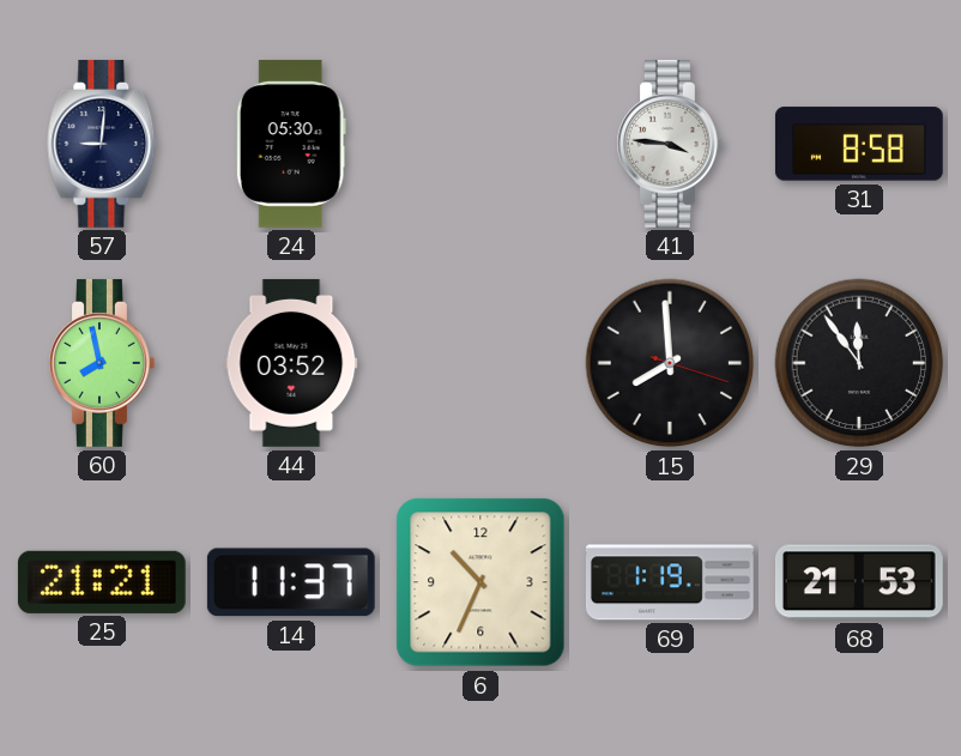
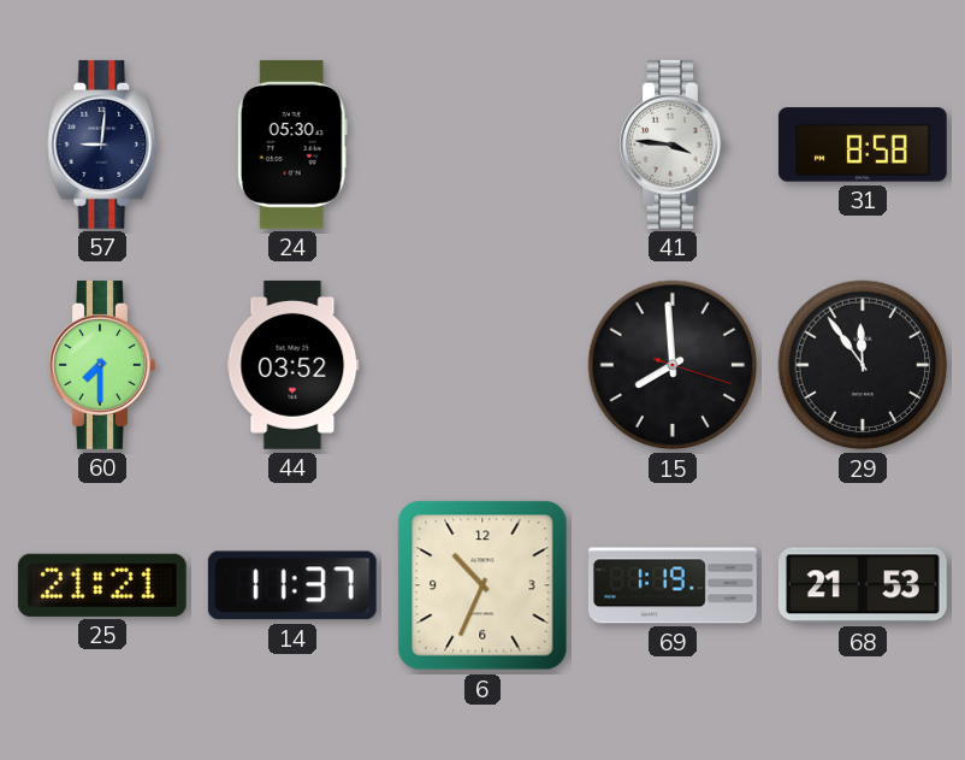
60: 7:58 -> 7:30
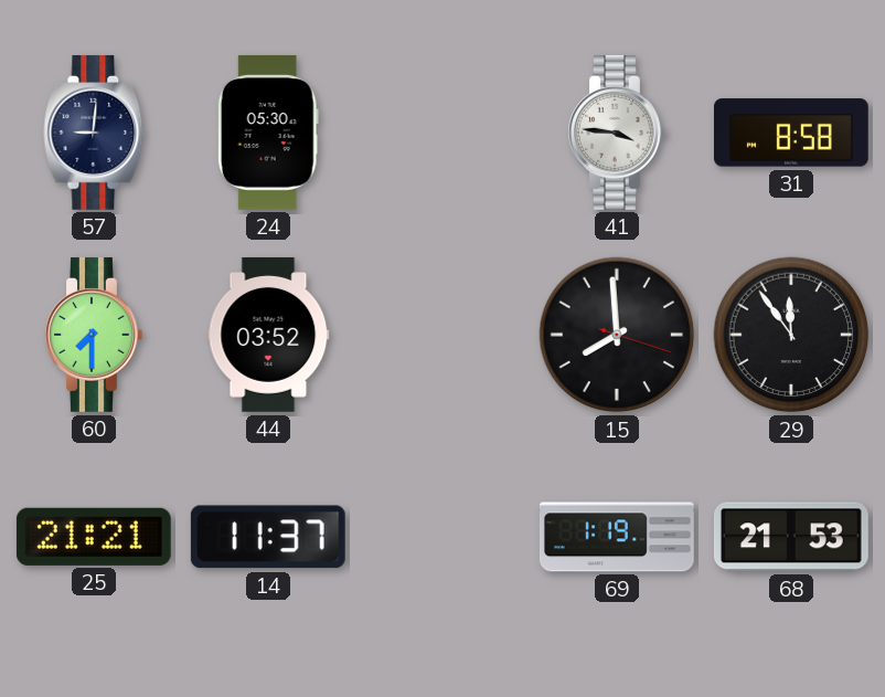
6: 10:34 -> none
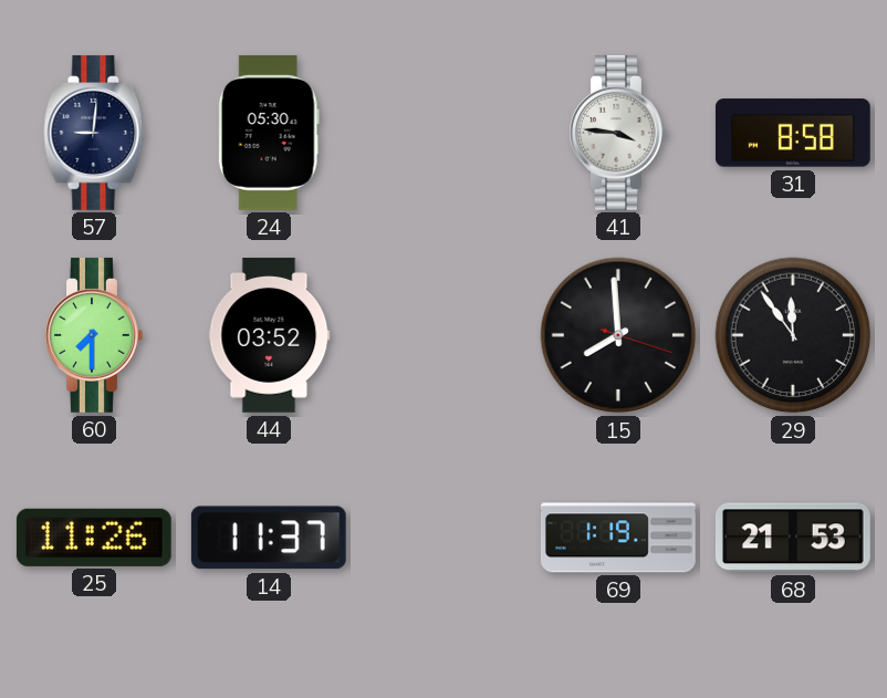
25: 21:21 -> 11:26
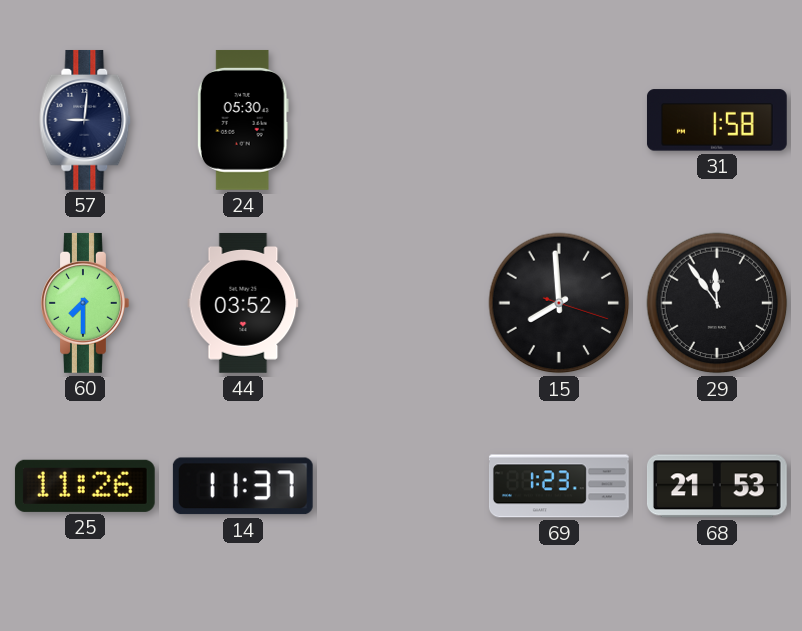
41: 3:46 -> none
31: 8:58 -> 1:58
69: 1:19 -> 1:23
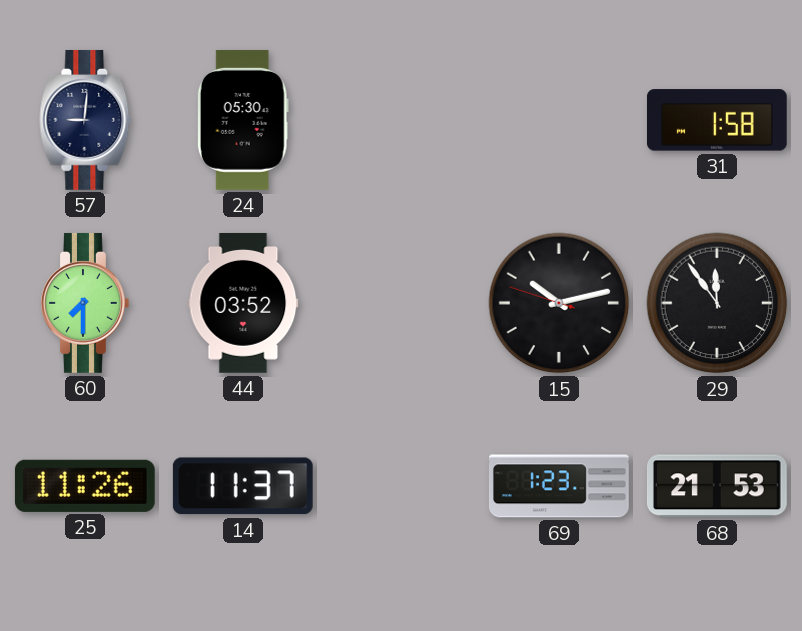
15: 7:59 -> 10:12
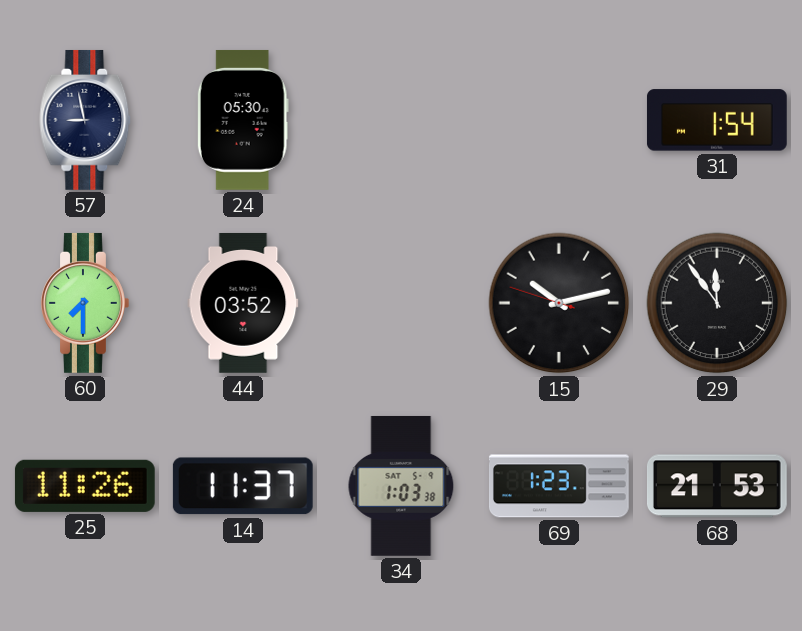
57: 9:01 -> 8:58
31: 1:58 -> 1:54
34: none -> 1:03
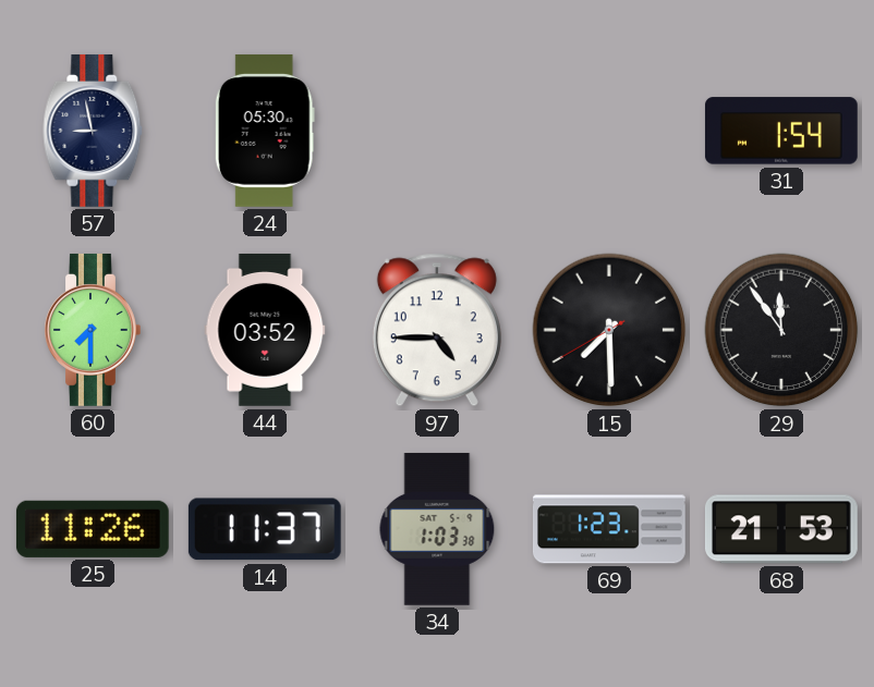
97: none -> 4:45
15: 10:12 -> 7:29
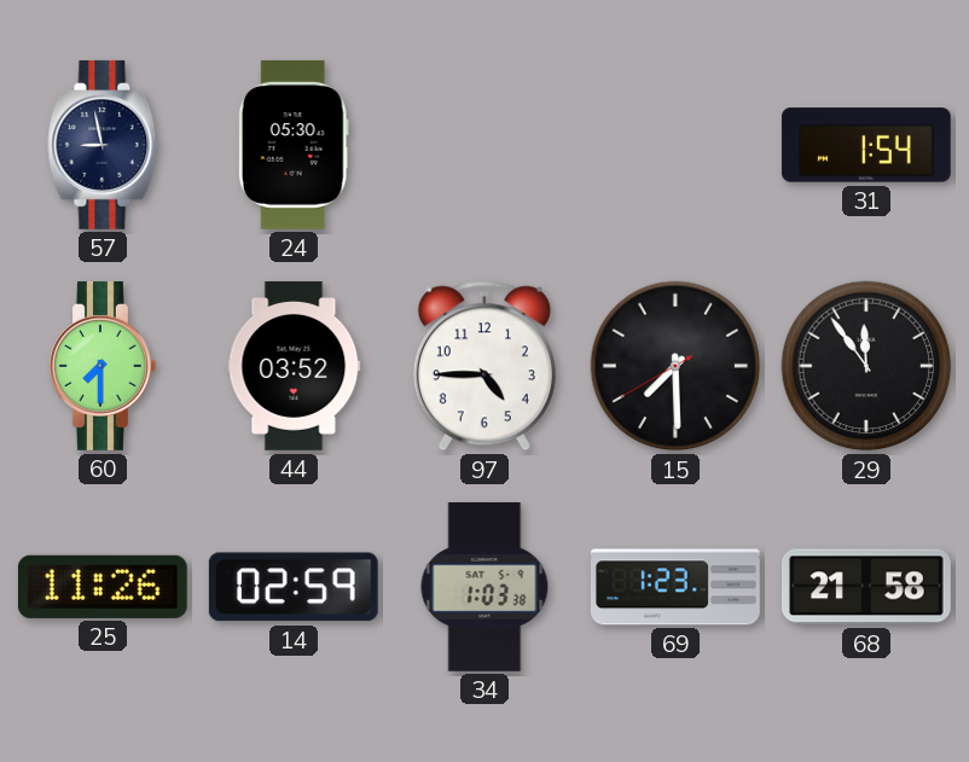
14: 11:37 -> 02:59
68: 21:53 -> 21:58
